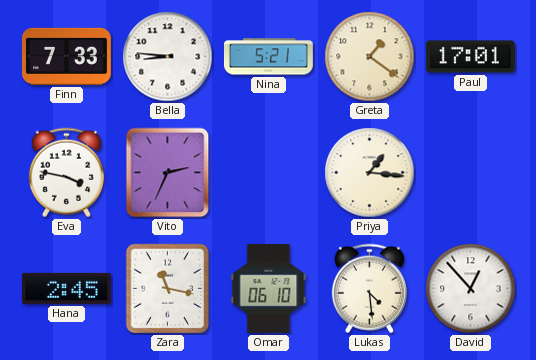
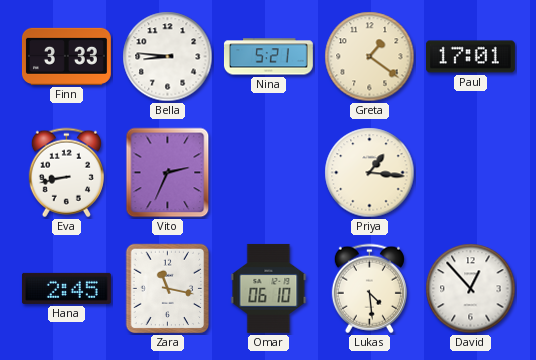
Finn: 7:33 -> 3:33
Eva: 3:47 -> 8:43
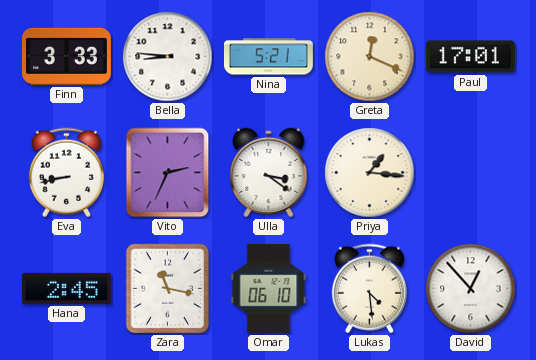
Greta: 1:21 -> 12:19
Ulla: none -> 3:21
